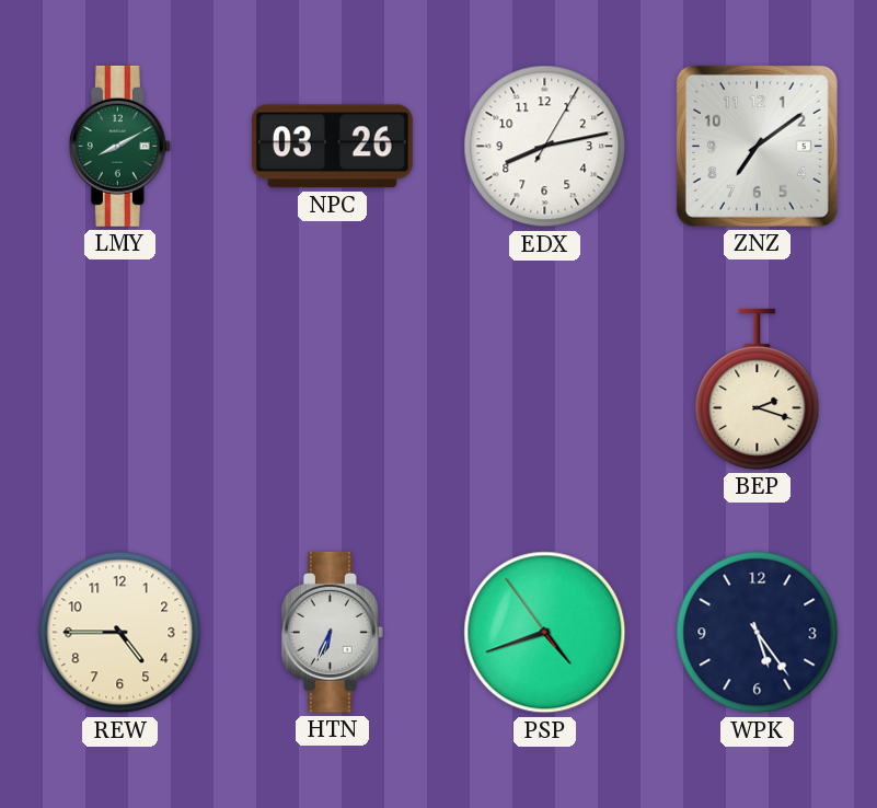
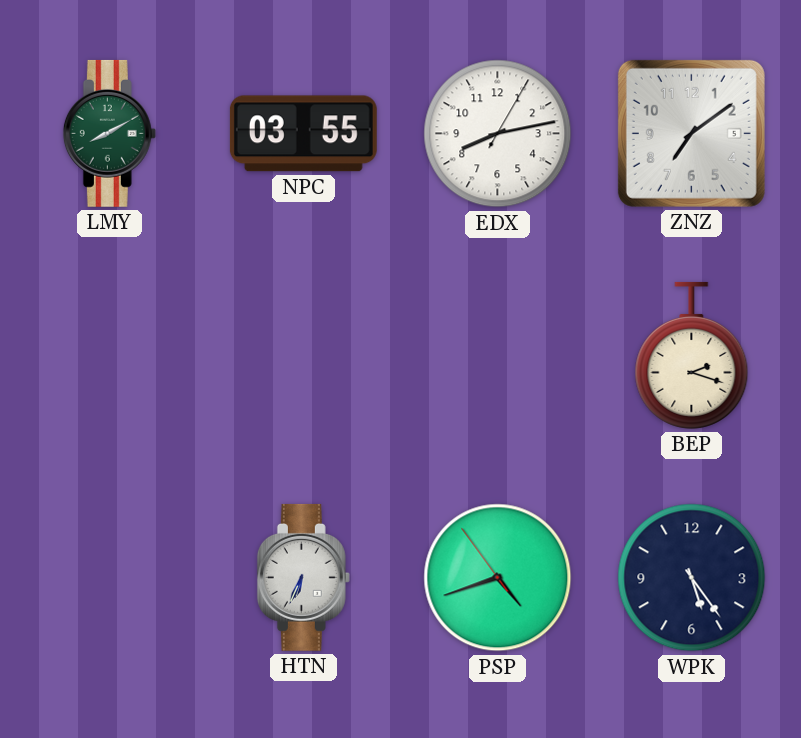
NPC: 03:26 -> 03:55
REW: 4:45 -> none
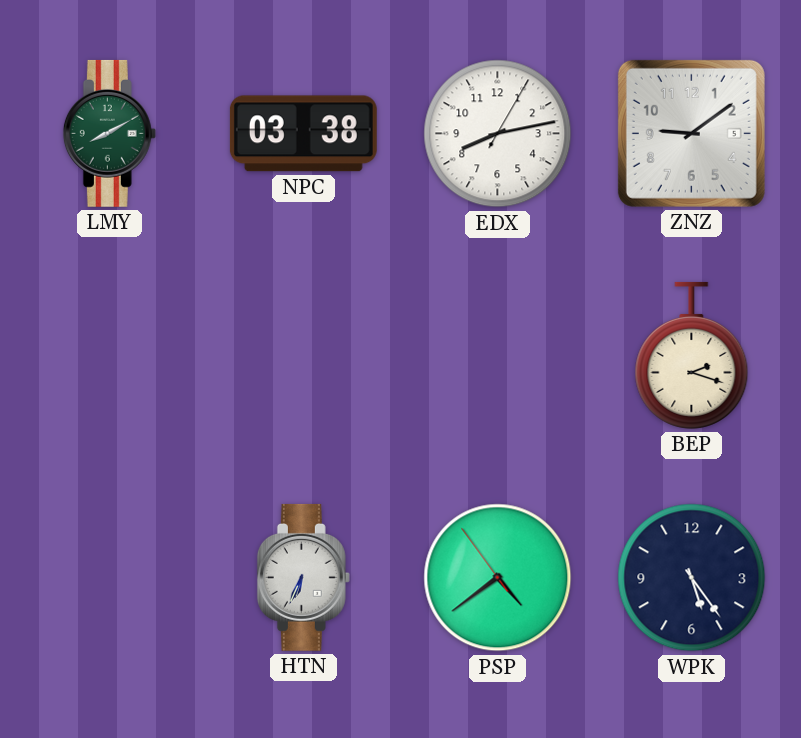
NPC: 03:55 -> 03:38
ZNZ: 7:09 -> 9:09
PSP: 4:41 -> 4:38
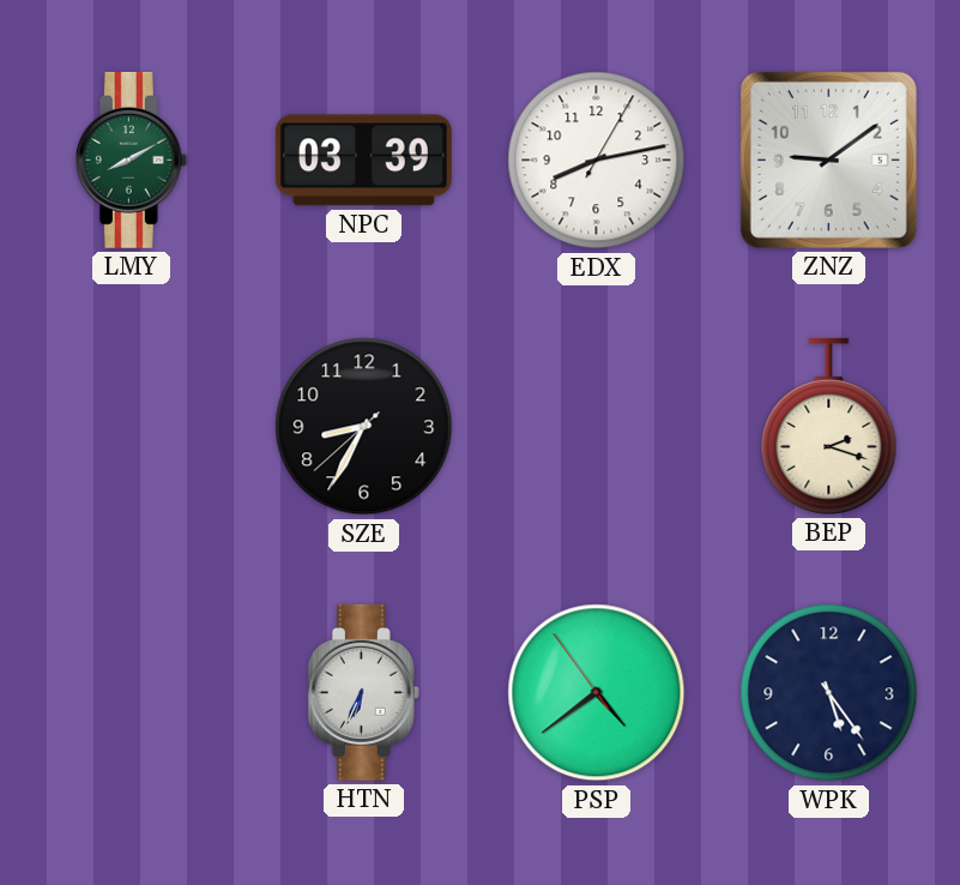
NPC: 03:38 -> 03:39
SZE: none -> 8:34
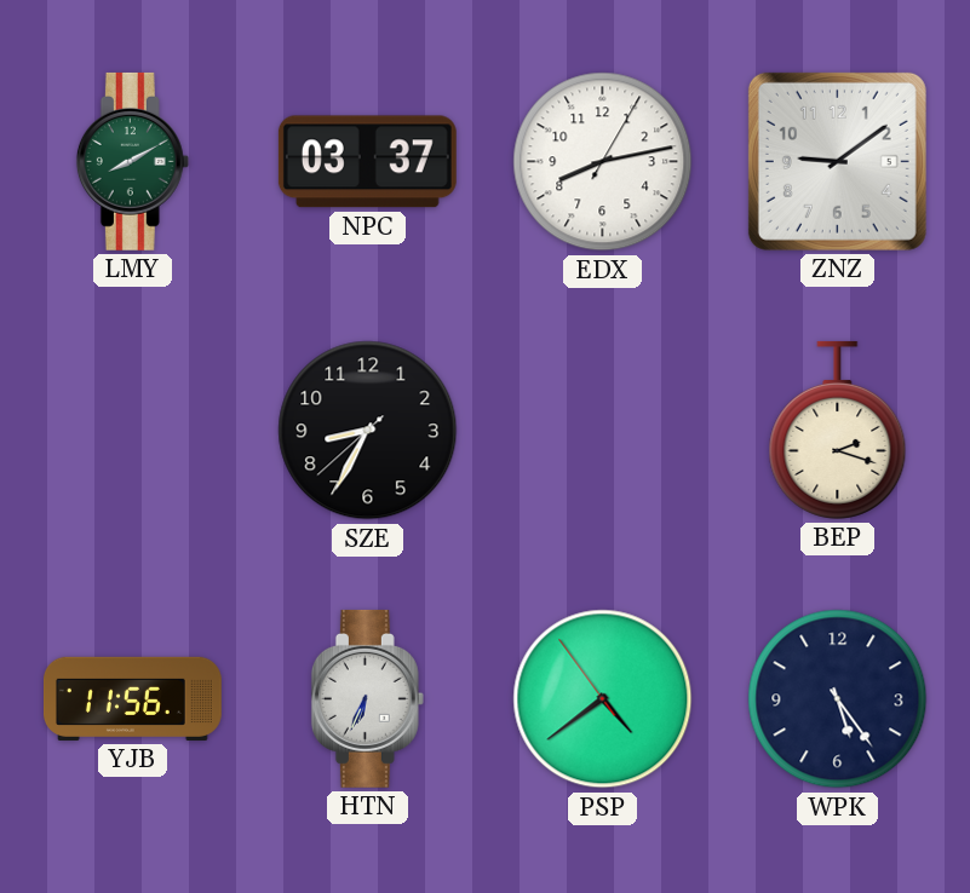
NPC: 03:39 -> 03:37
YJB: none -> 11:56
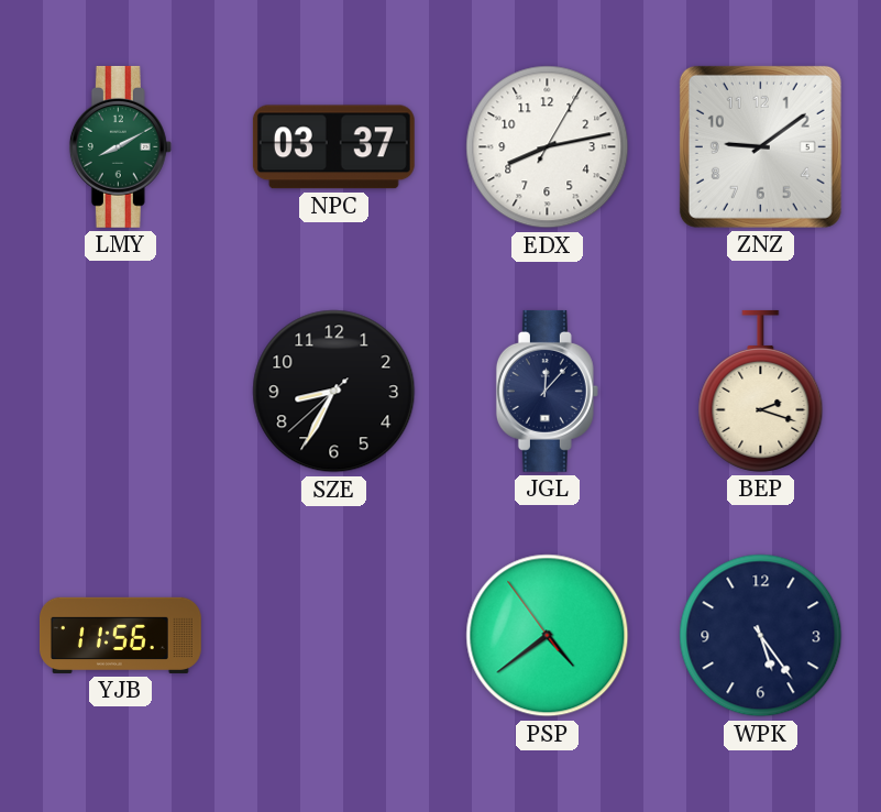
JGL: none -> 12:07
HTN: 6:34 -> none
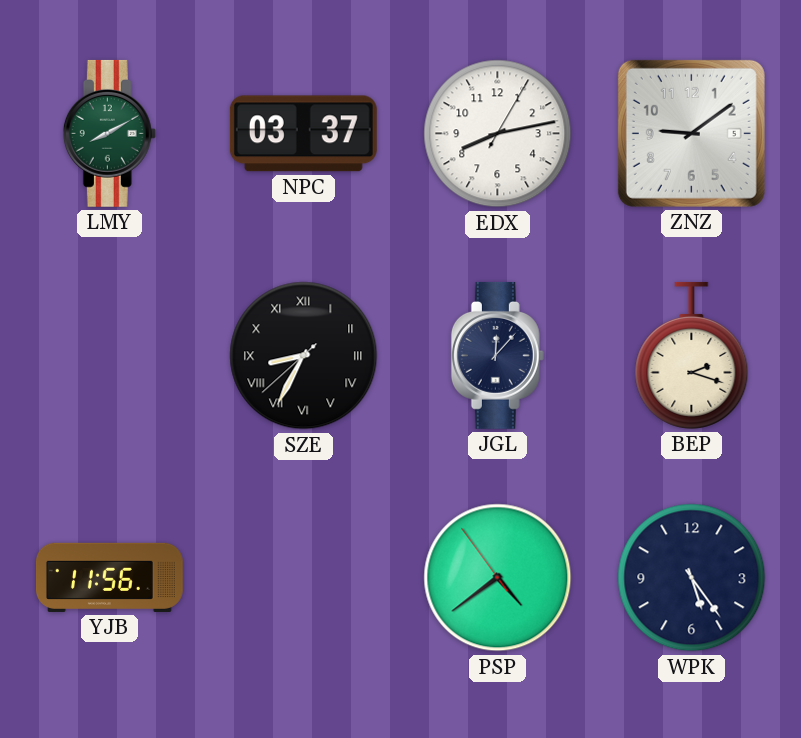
SZE numerals: Arabic -> Roman
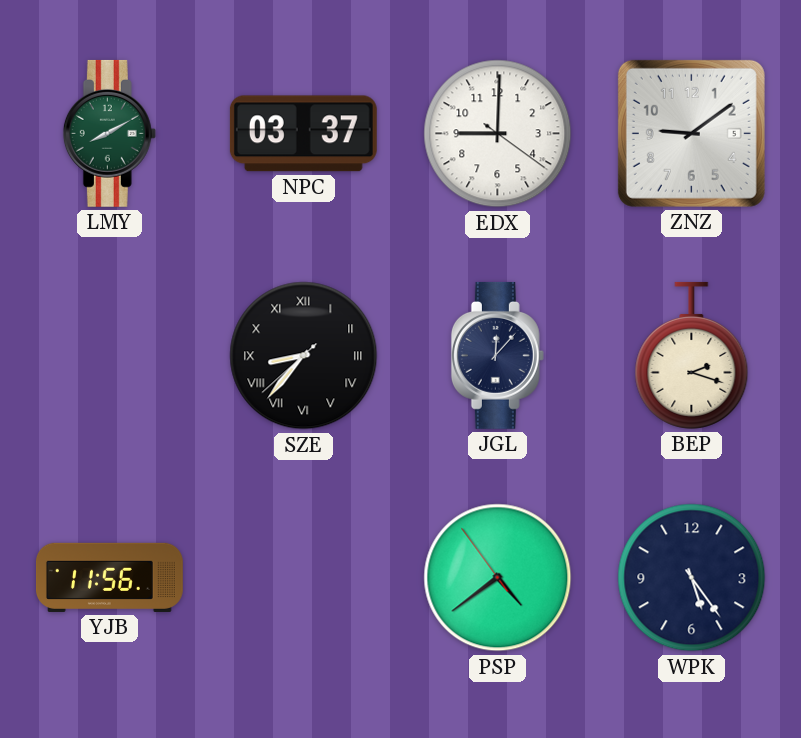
EDX: 8:13 -> 9:00
SZE: 8:34 -> 8:36
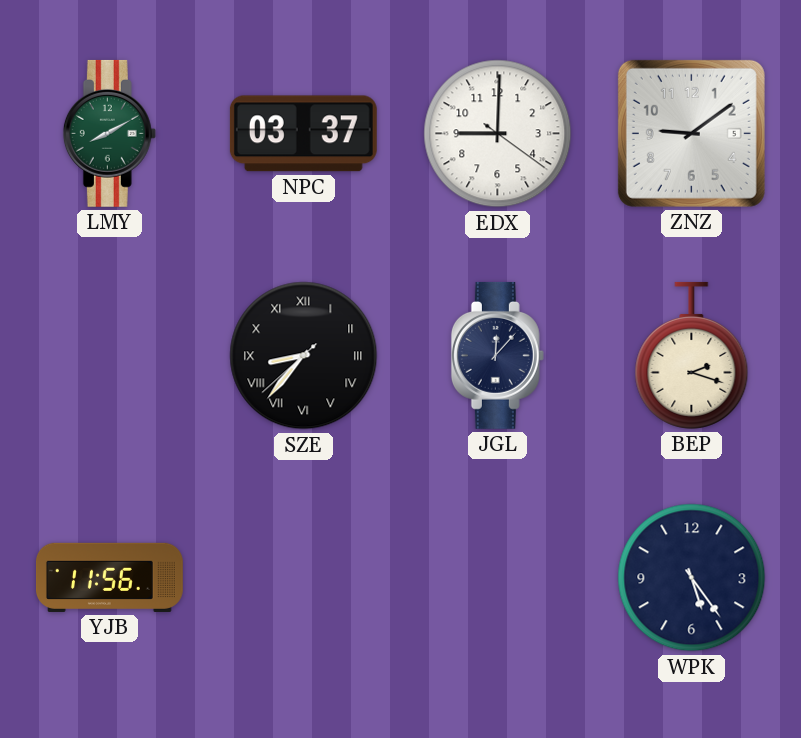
PSP: 4:38 -> none
